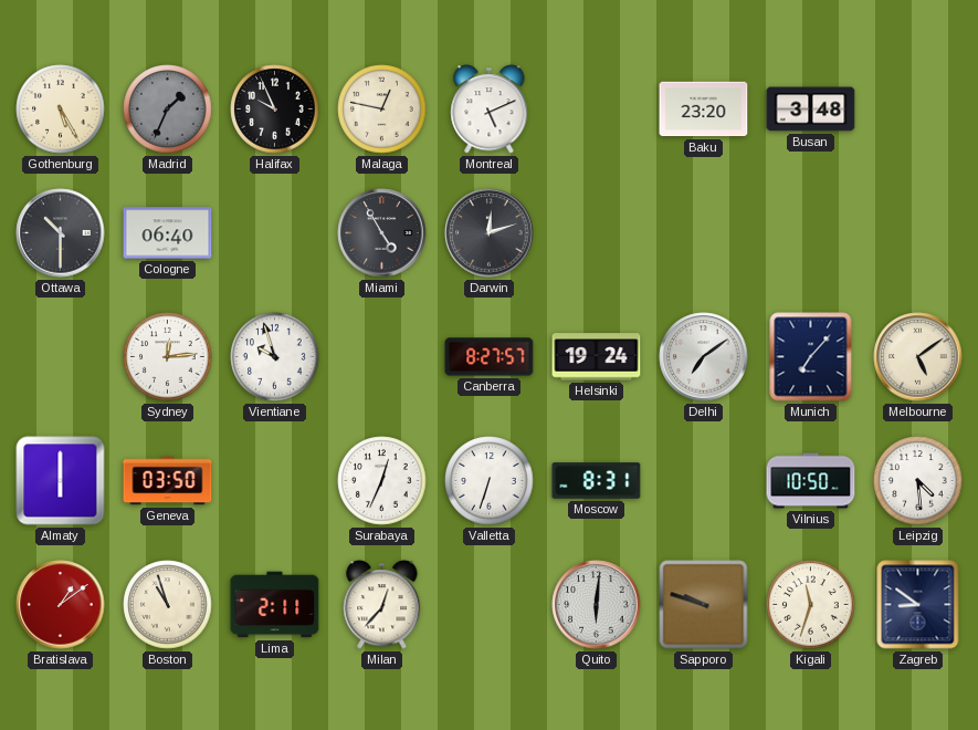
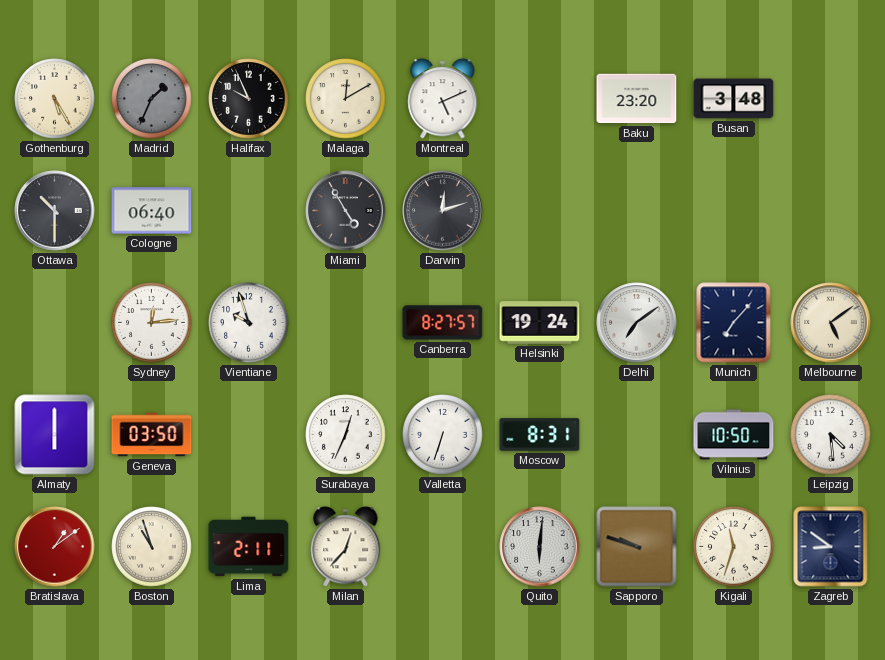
Malaga: 12:47 -> 12:10
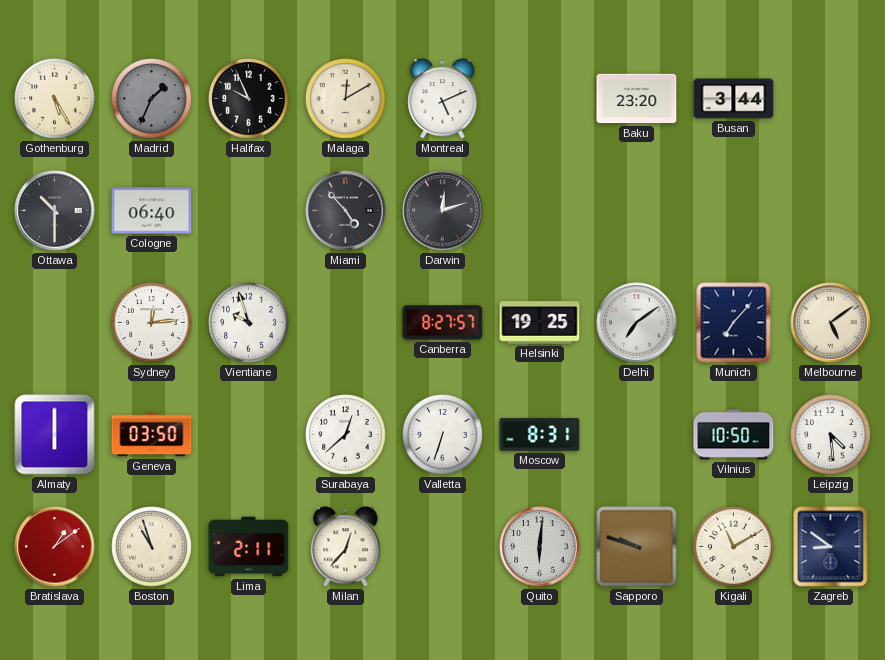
Busan: 3:48 -> 3:44
Miami: 4:55 -> 4:53
Helsinki: 19:24 -> 19:25
Surabaya: 12:34 -> 12:38
Kigali: 11:33 -> 11:10
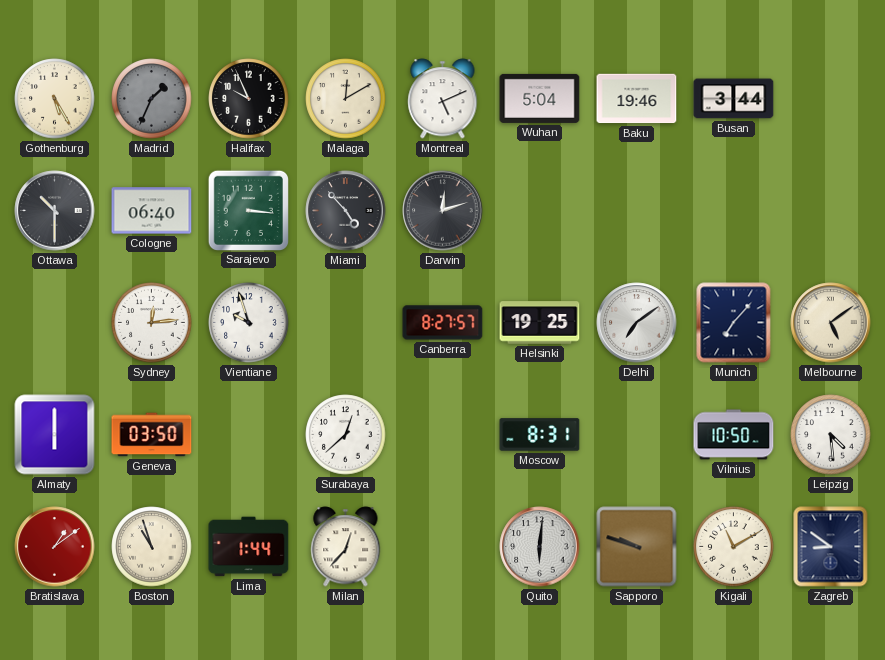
Wuhan: none -> 5:04
Baku: 23:20 -> 19:46
Sarajevo: none -> 3:16
Valletta: 6:33 -> none
Lima: 2:11 -> 1:44
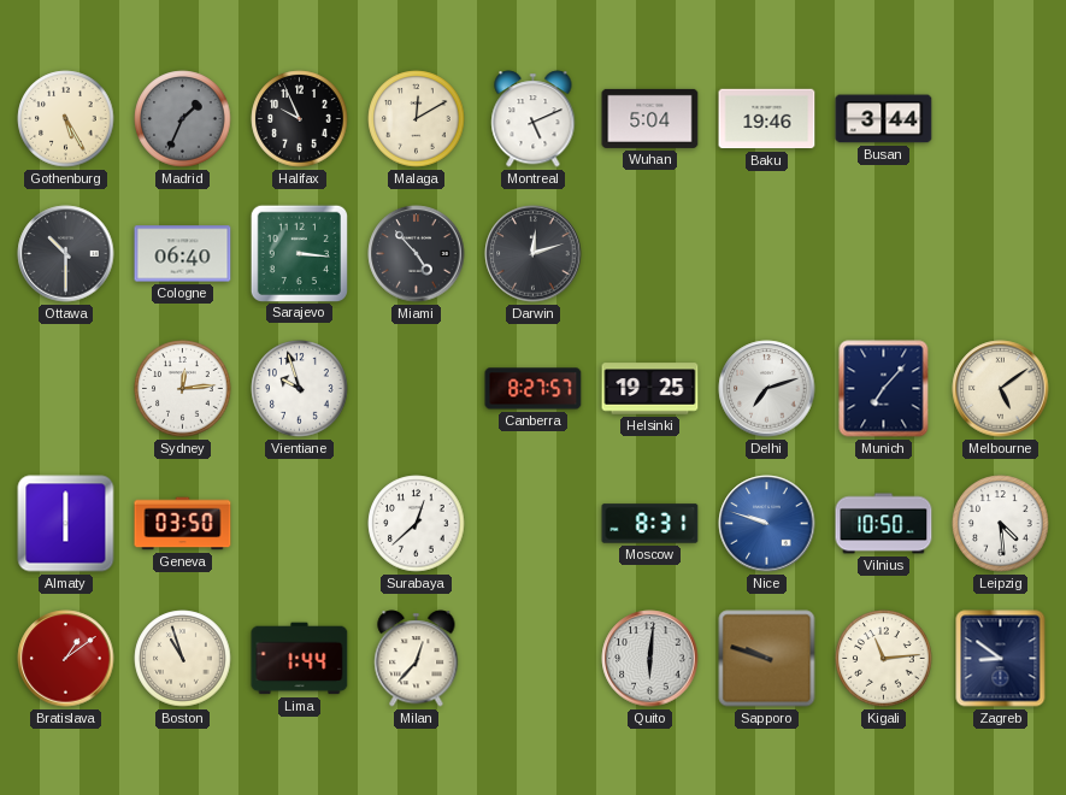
Delhi: 7:09 -> 7:12
Nice: none -> 9:48
Kigali: 11:10 -> 11:14
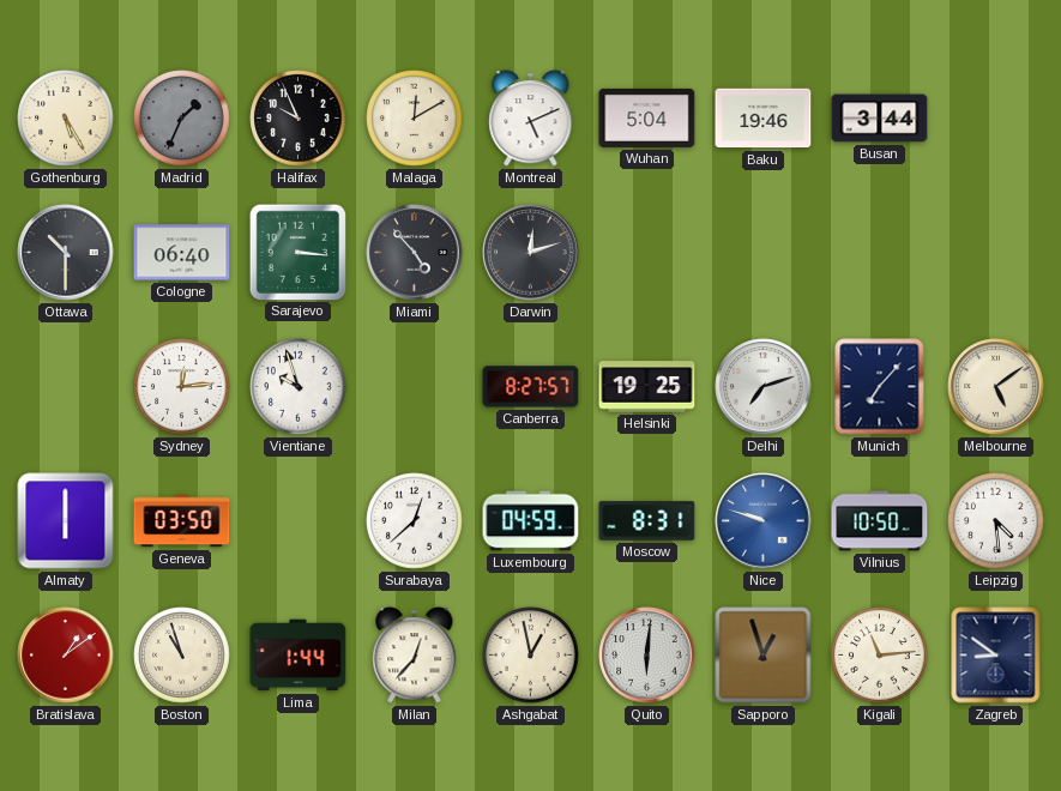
Luxembourg: none -> 04:59
Ashgabat: none -> 12:58
Sapporo: 9:48 -> 12:57
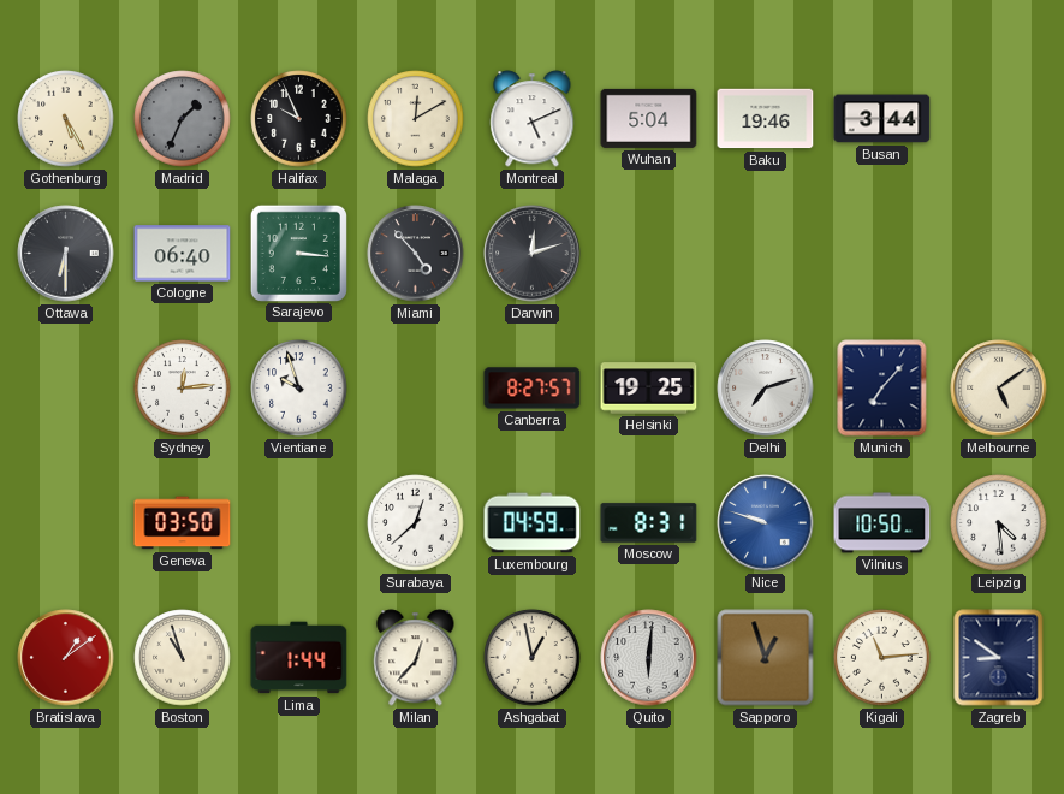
Ottawa: 10:30 -> 6:30
Almaty: 6:00 -> none
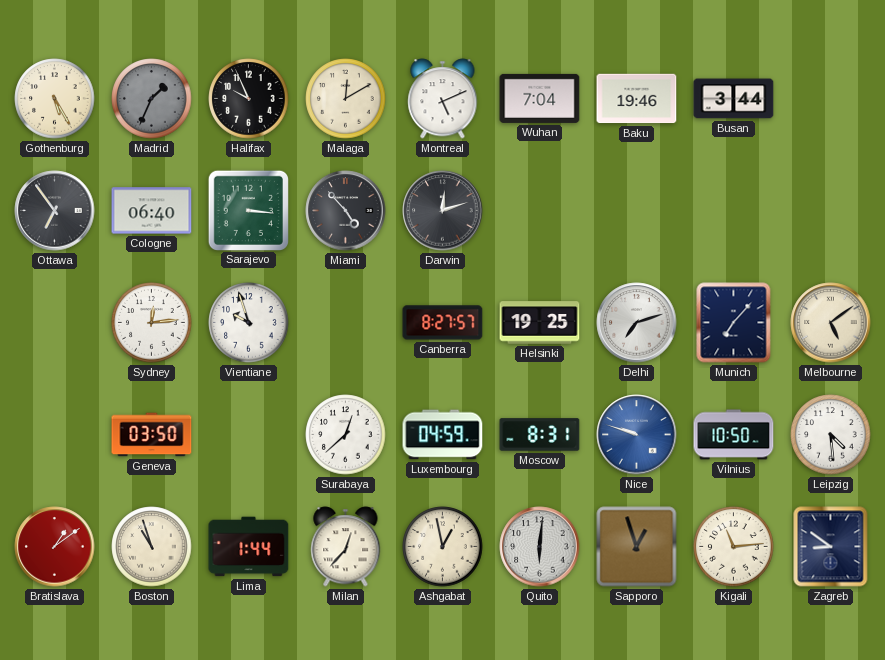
Wuhan: 5:04 -> 7:04
Ottawa: 6:30 -> 6:54
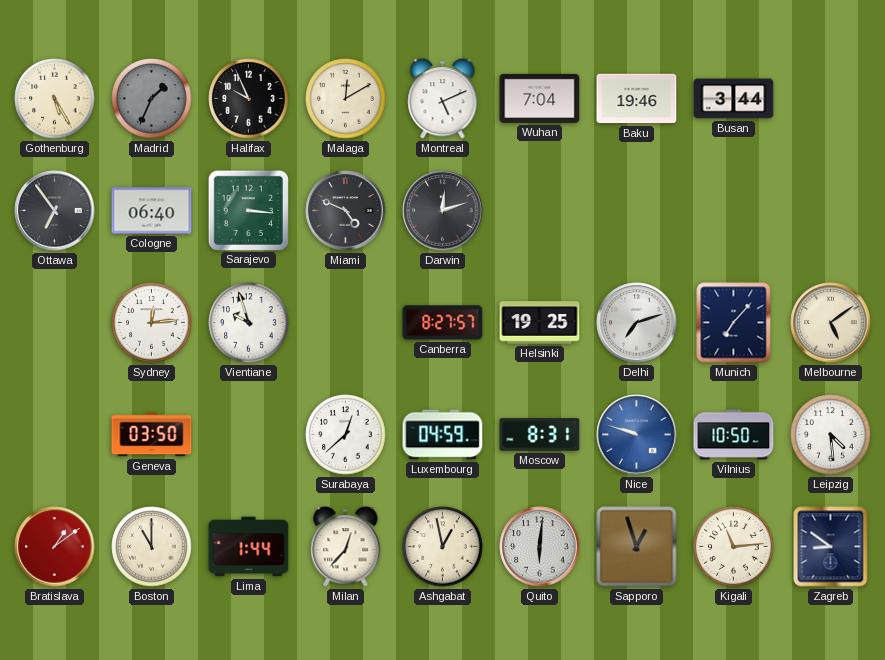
Miami: 4:53 -> 4:49
Boston: 10:57 -> 11:00
